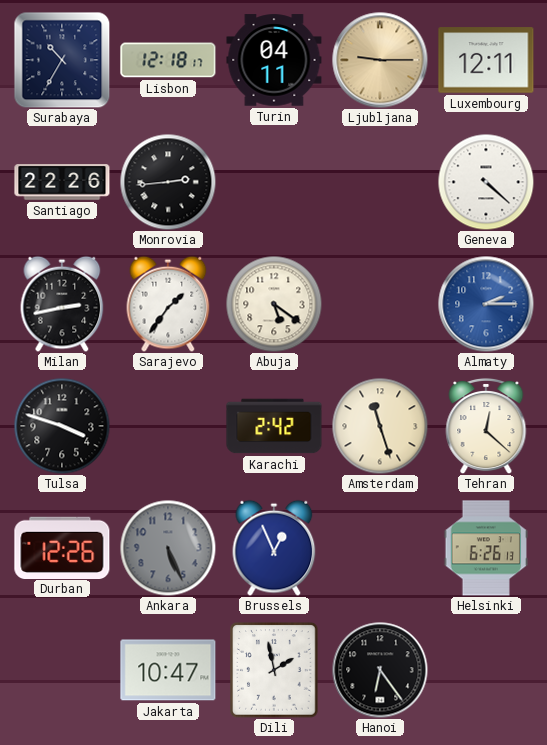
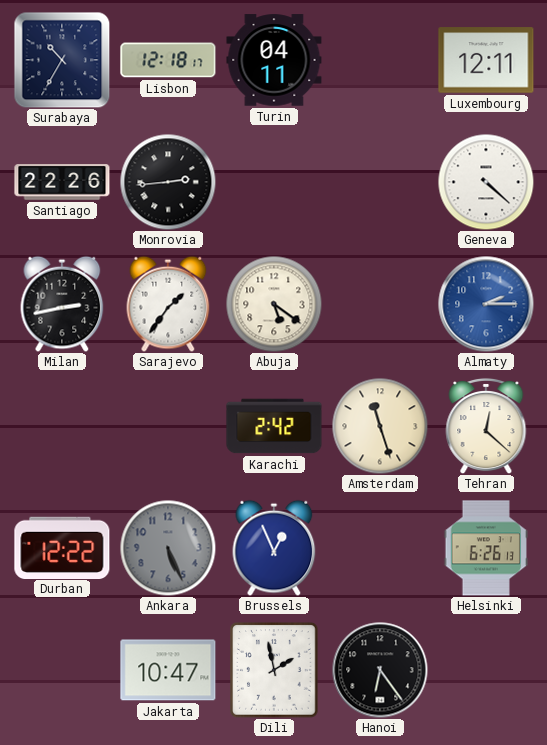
Ljubljana: 9:15 -> none
Tulsa: 3:48 -> none
Durban: 12:26 -> 12:22
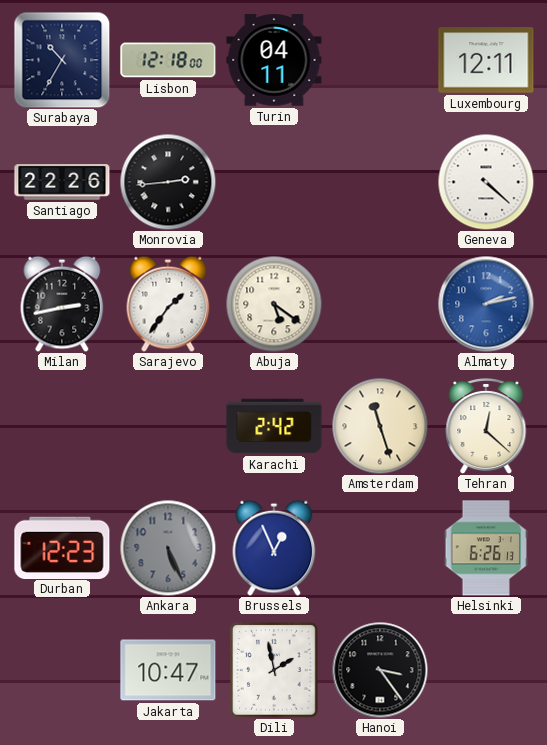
Lisbon: 12:18:17 -> 12:18:00
Almaty: 2:15 -> 2:13
Durban: 12:22 -> 12:23
Hanoi: 6:24 -> 3:24
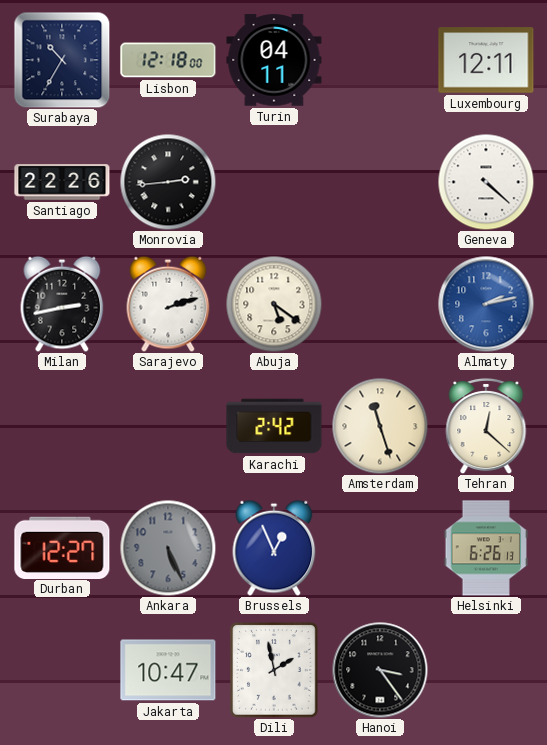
Sarajevo: 1:36 -> 2:12
Durban: 12:23 -> 12:27
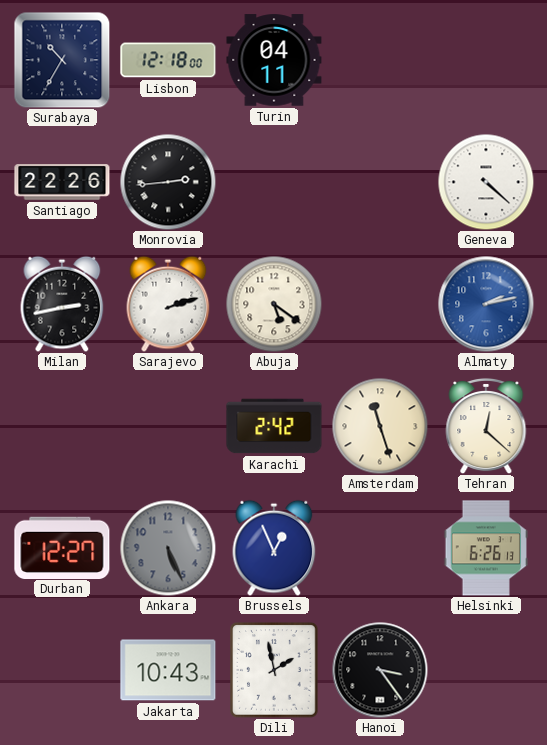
Luxembourg: 12:11 -> none
Jakarta: 10:47 -> 10:43
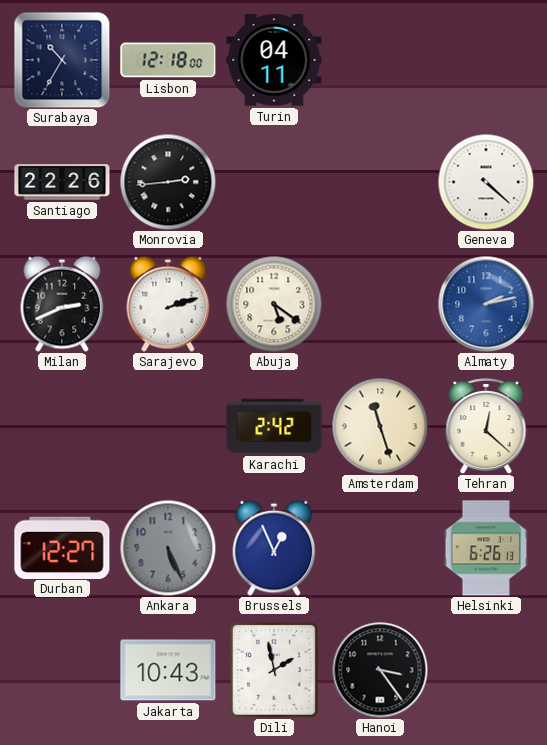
Milan: 2:43 -> 2:41
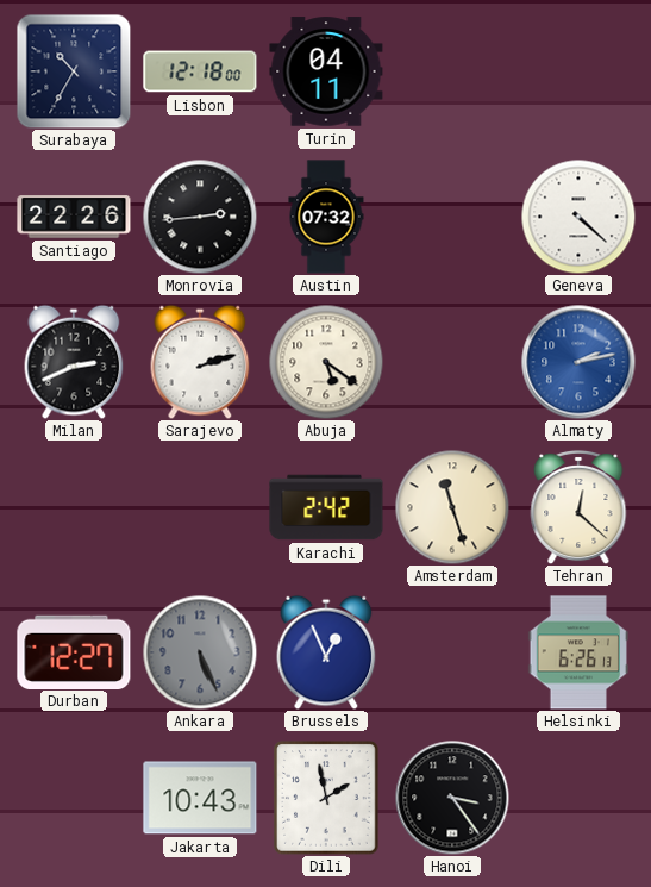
Austin: none -> 07:32
